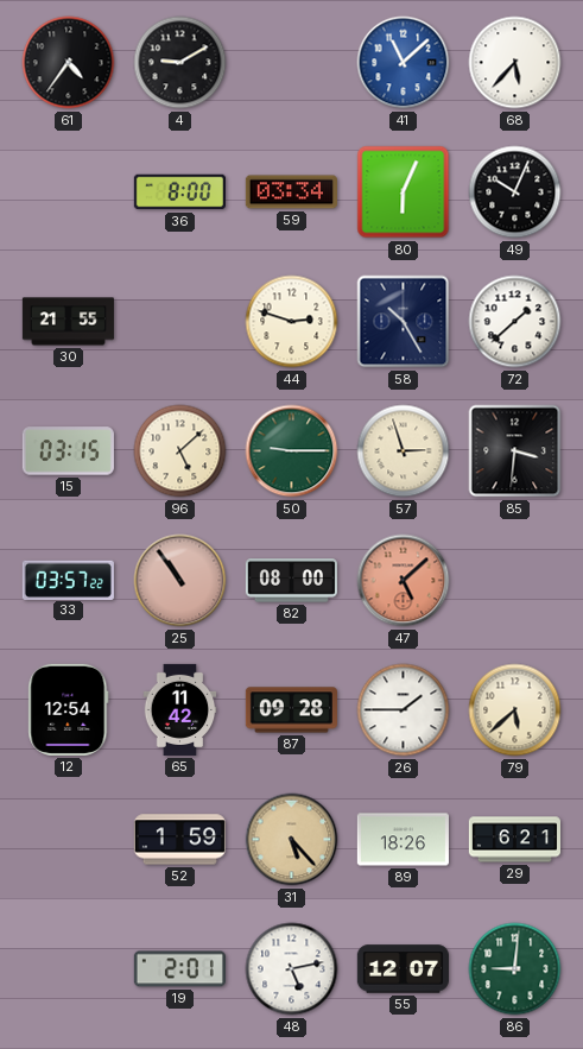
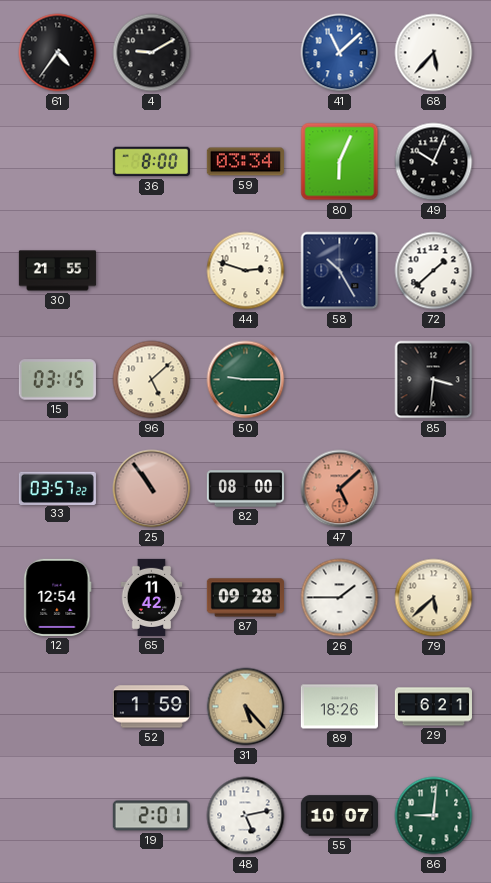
57: 2:57 -> none
55: 12:07 -> 10:07
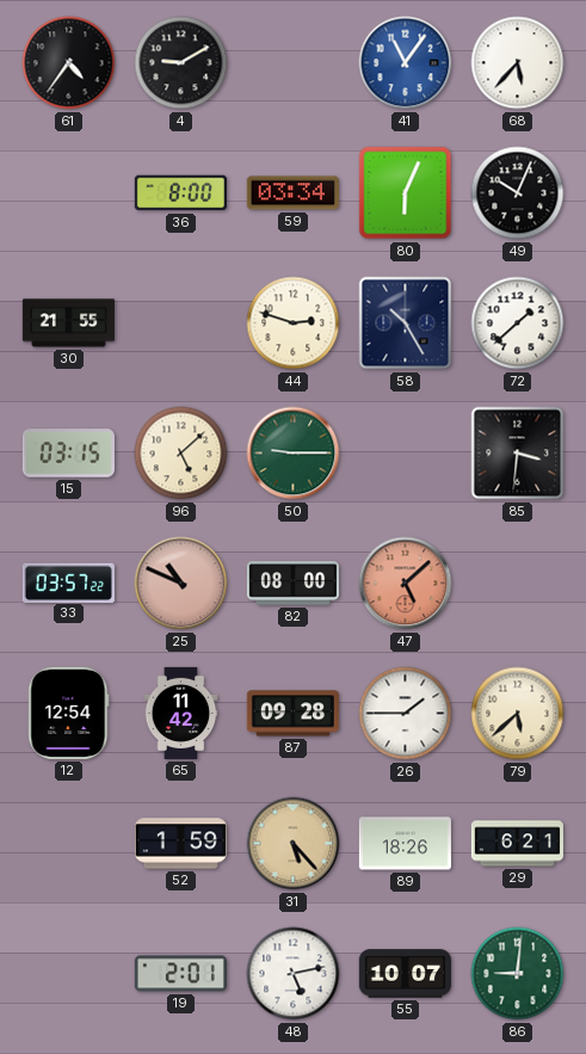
41: 11:08 -> 11:06
25: 10:54 -> 10:49
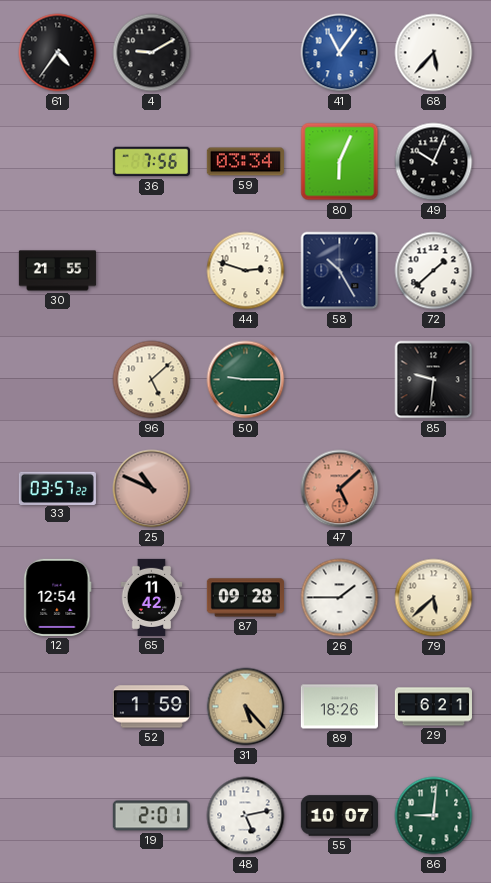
36: 8:00 -> 7:56
15: 03:15 -> none
85: 3:31 -> 9:31
82: 08:00 -> none
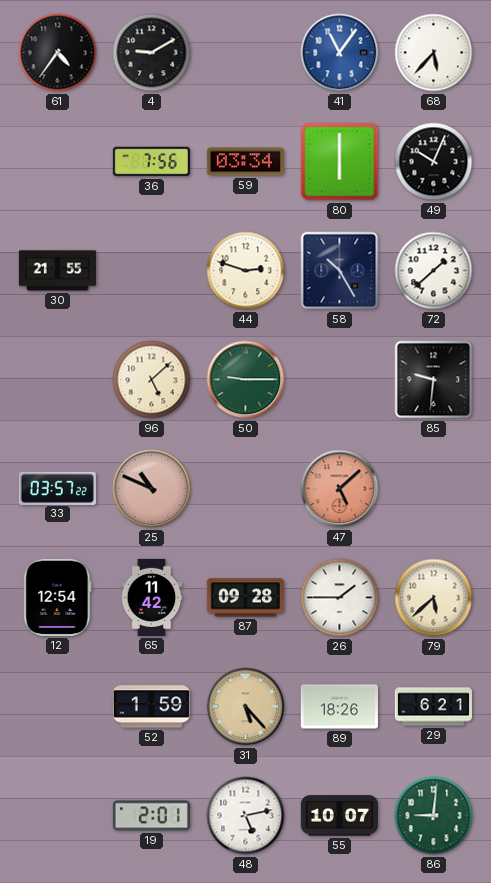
80: 6:04 -> 6:00
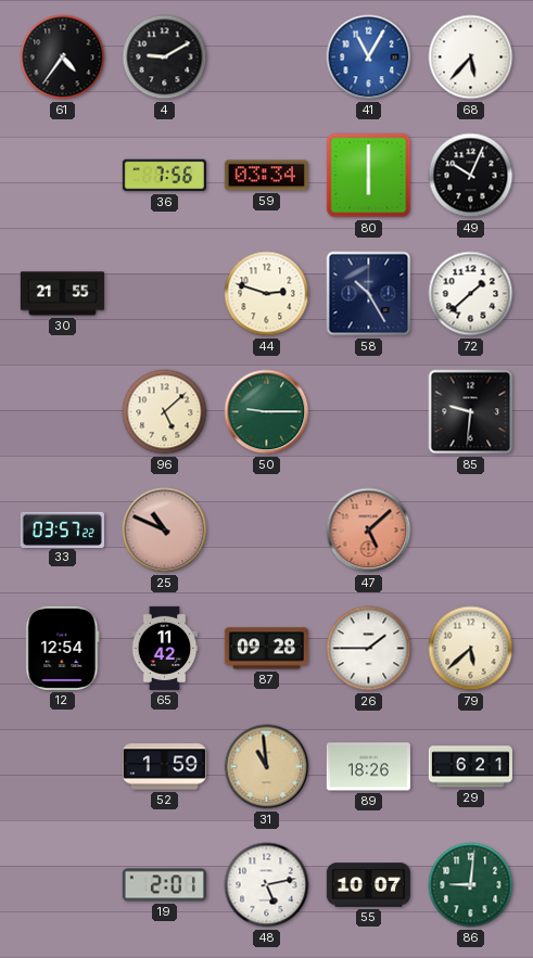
41: 11:06 -> 11:05
31: 5:23 -> 10:59
